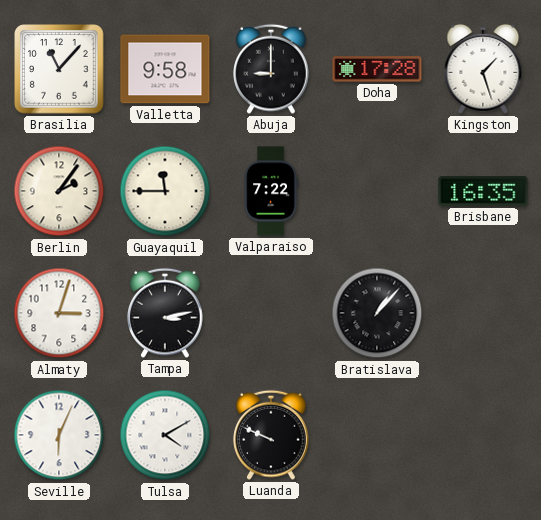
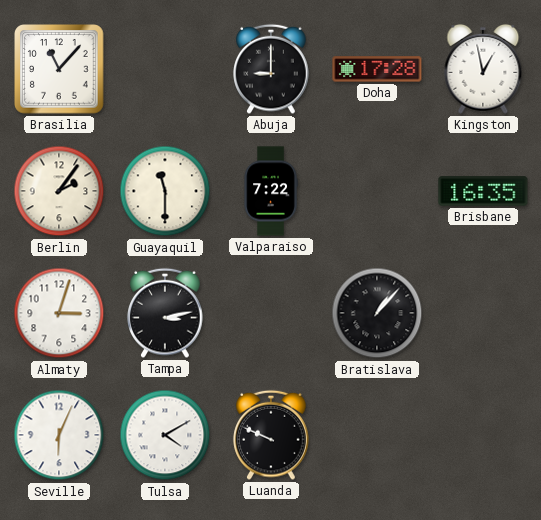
Valletta: 9:58 -> none
Kingston: 1:27 -> 12:58
Guayaquil: 11:45 -> 11:30
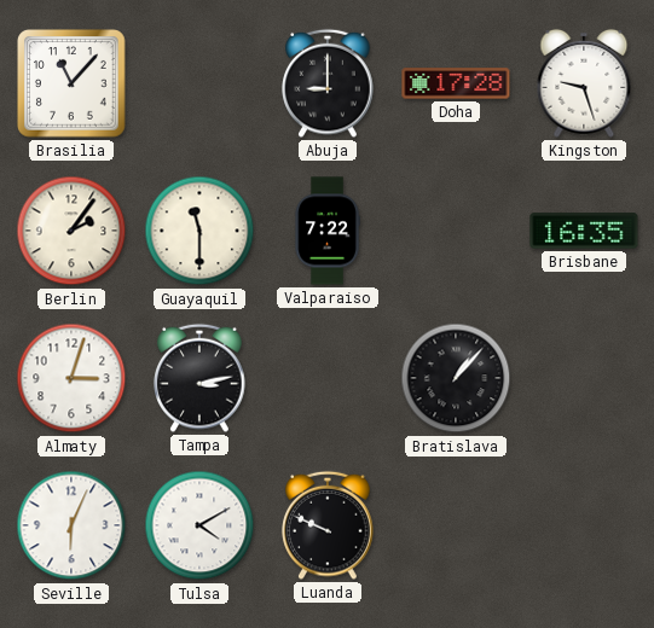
Kingston: 12:58 -> 9:27
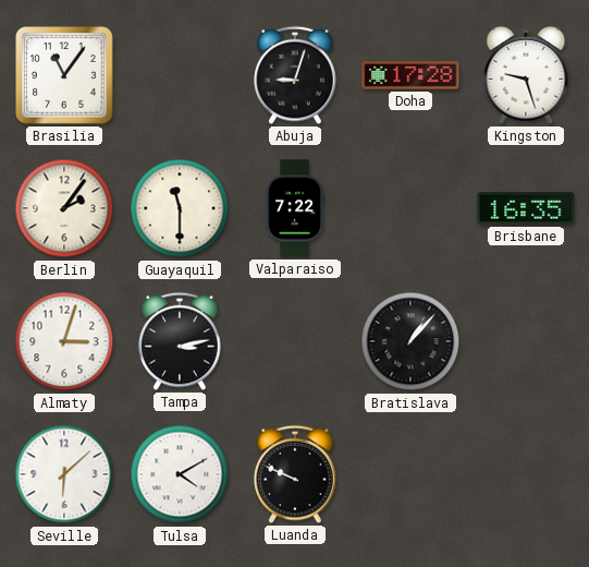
Brasilia: 11:07 -> 11:06
Abuja: 9:00 -> 9:03
Seville: 6:04 -> 6:08
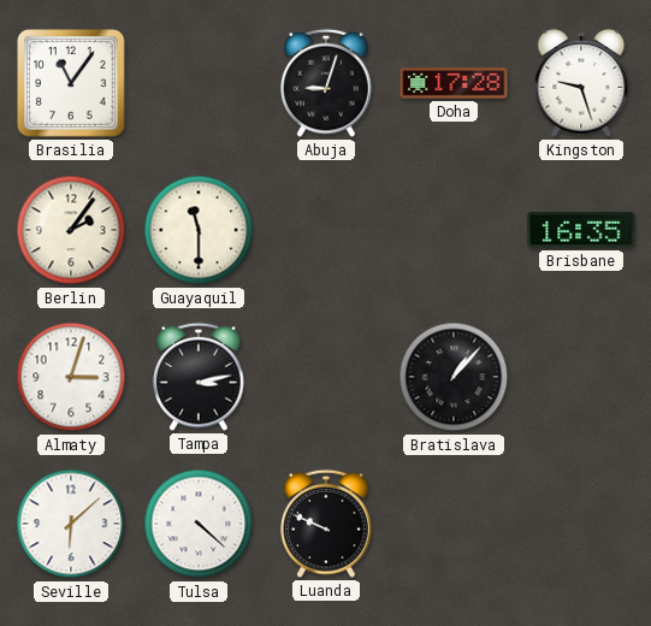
Valparaiso: 7:22 -> none
Tulsa: 4:10 -> 4:22
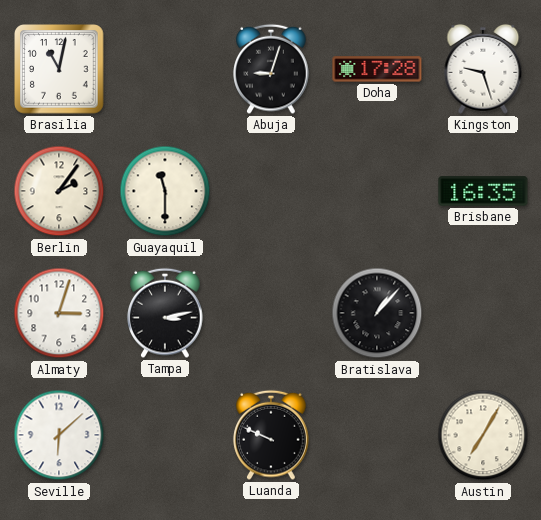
Brasilia: 11:06 -> 11:02
Tulsa: 4:22 -> none
Austin: none -> 7:05
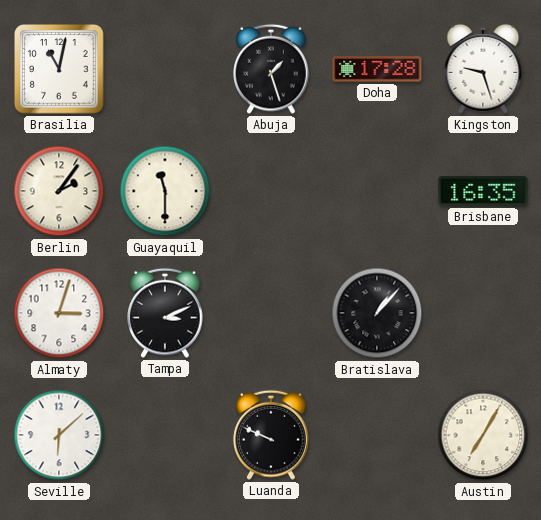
Abuja: 9:03 -> 1:27
Tampa: 3:13 -> 3:11
